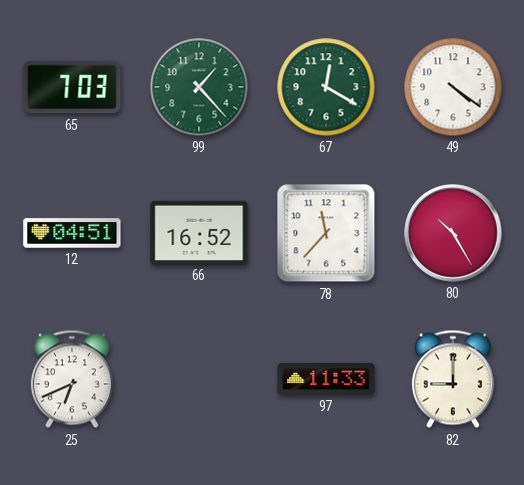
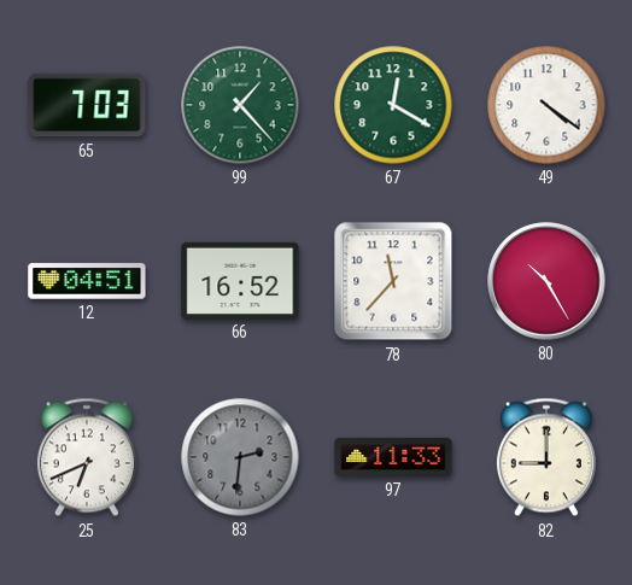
83: none -> 2:31
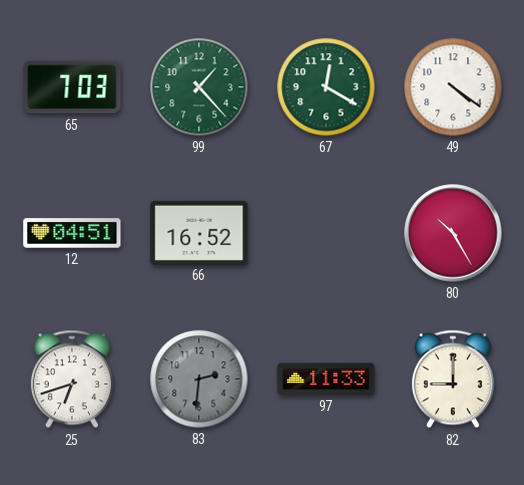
78: 11:37 -> none
25: 6:41 -> 6:42
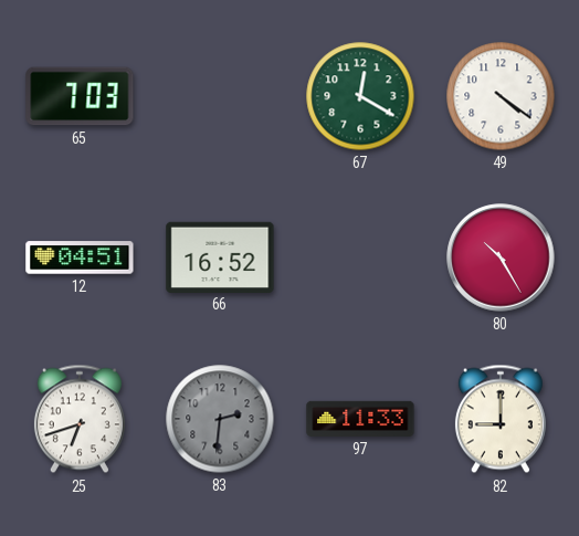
99: 1:23 -> none
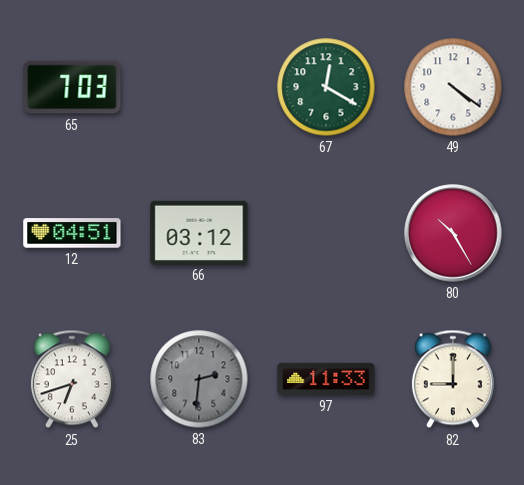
66: 16:52 -> 03:12
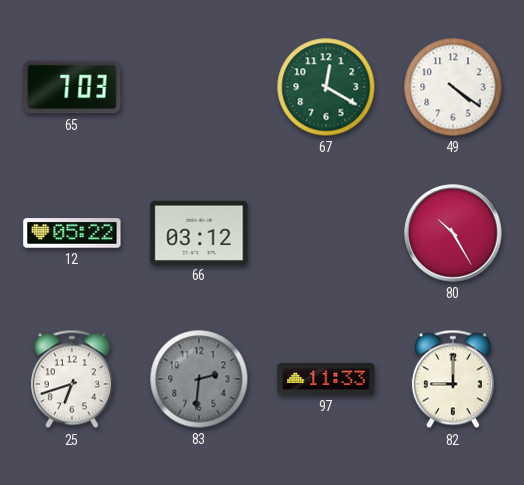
12: 04:51 -> 05:22
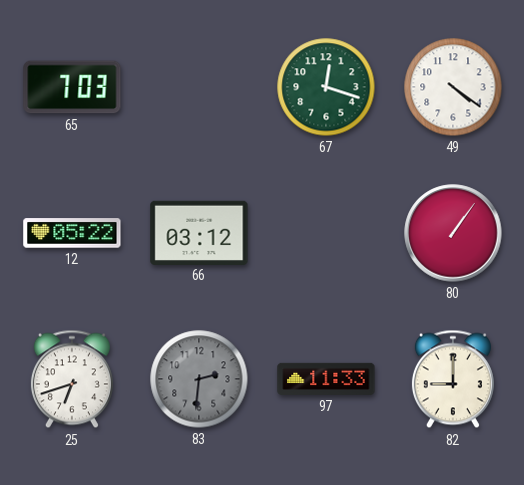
67: 12:20 -> 12:18
80: 10:25 -> 1:06
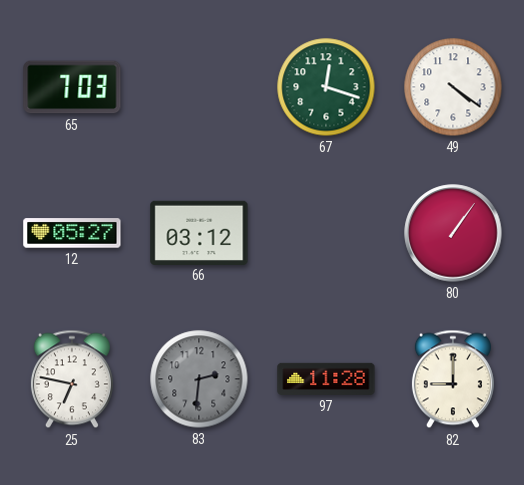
12: 05:22 -> 05:27
25: 6:42 -> 6:47
97: 11:33 -> 11:28
